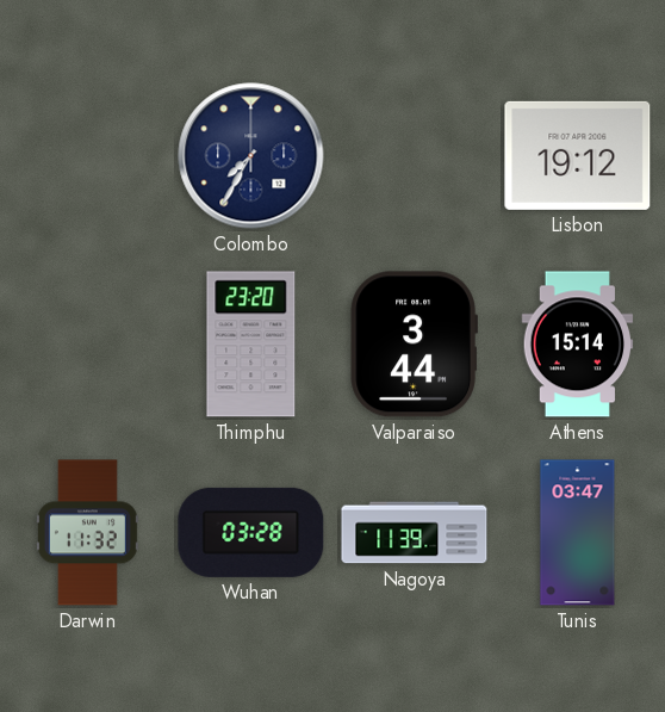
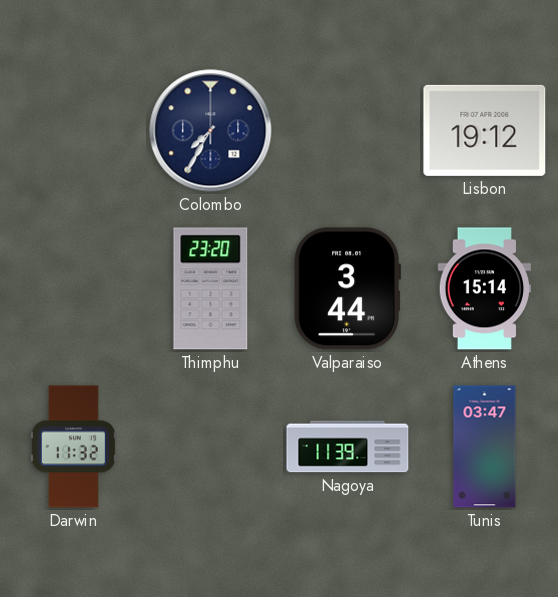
Wuhan: 03:28 -> none
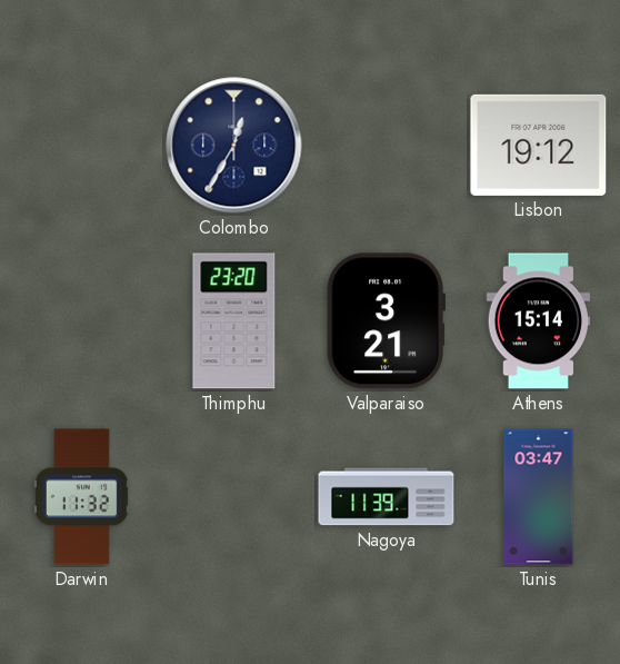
Colombo: 7:35 -> 12:35
Valparaiso: 3:44 -> 3:21
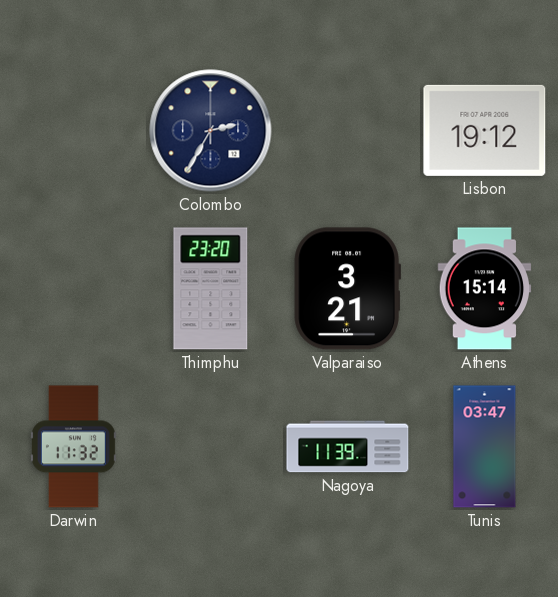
Colombo: 12:35 -> 2:35
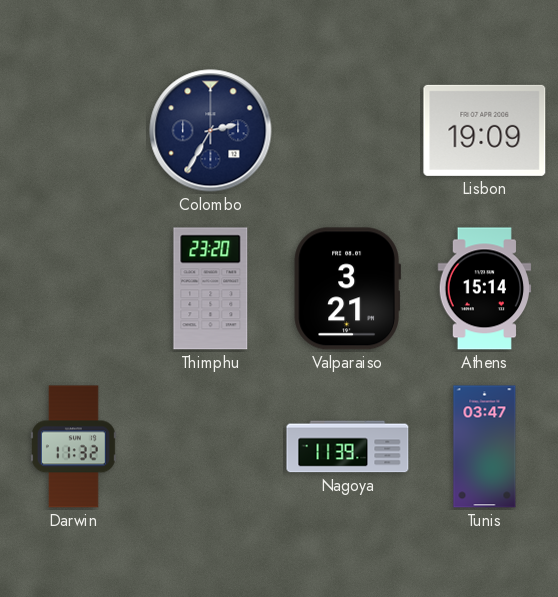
Lisbon: 19:12 -> 19:09
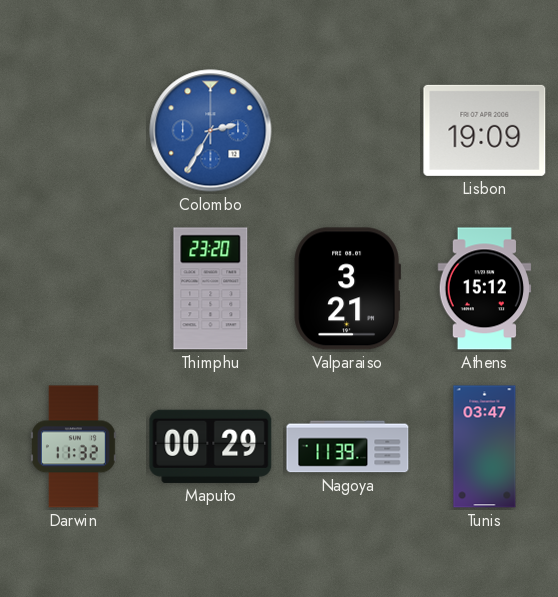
Colombo dial: navy -> blue
Athens: 15:14 -> 15:12
Maputo: none -> 00:29
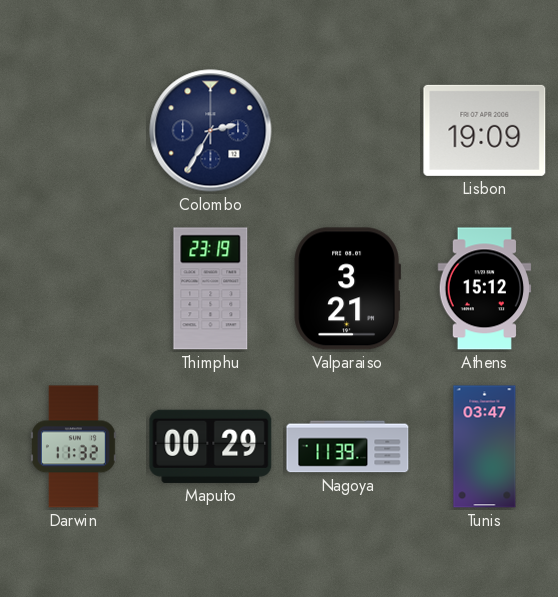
Colombo dial: blue -> navy
Thimphu: 23:20 -> 23:19
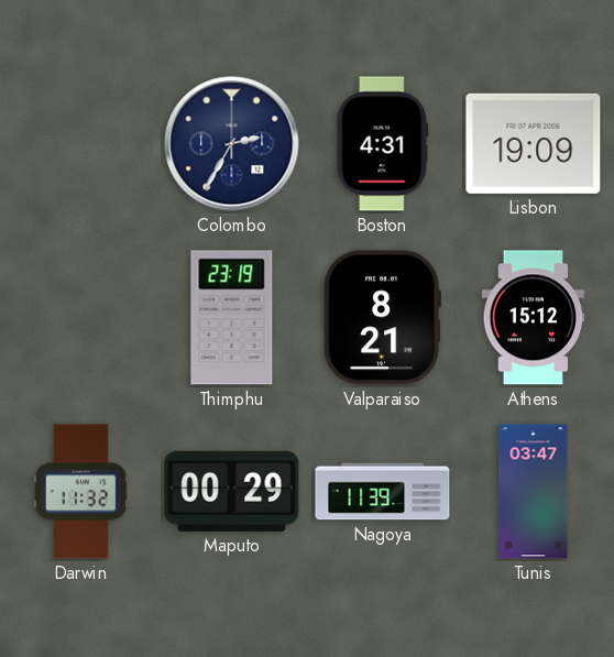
Boston: none -> 4:31
Valparaiso: 3:21 -> 8:21
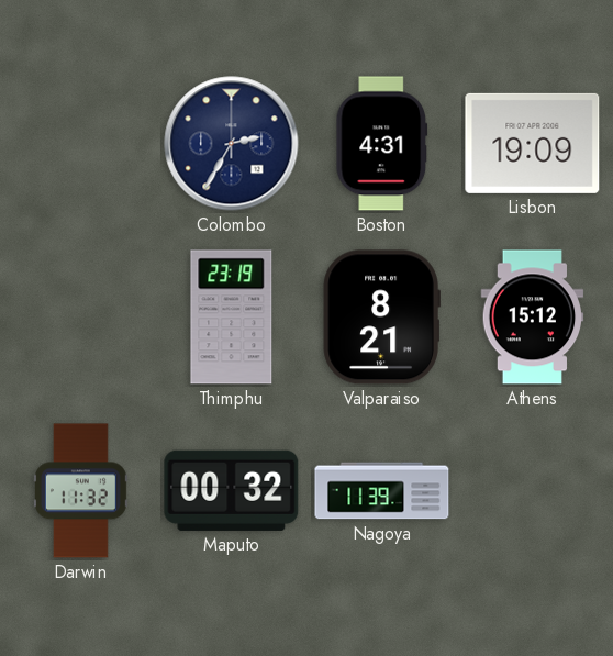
Maputo: 00:29 -> 00:32
Tunis: 03:47 -> none
